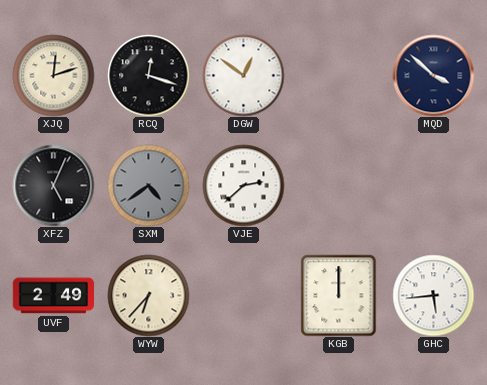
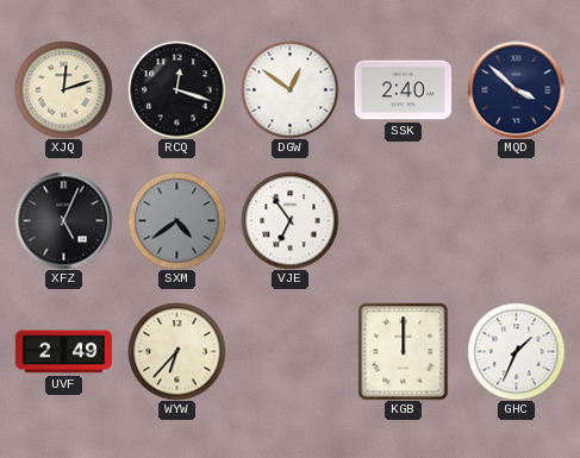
SSK: none -> 2:40
VJE: 2:38 -> 6:54
GHC: 5:44 -> 1:34
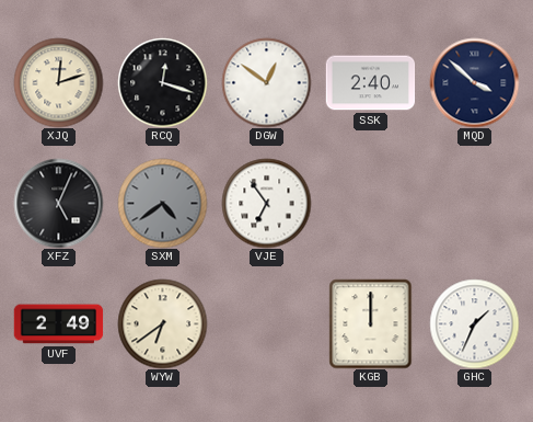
WYW: 6:37 -> 6:39
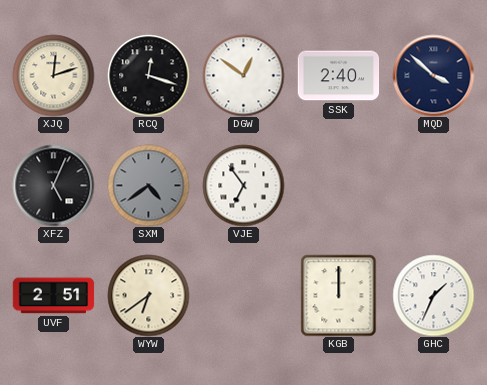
UVF: 2:49 -> 2:51
